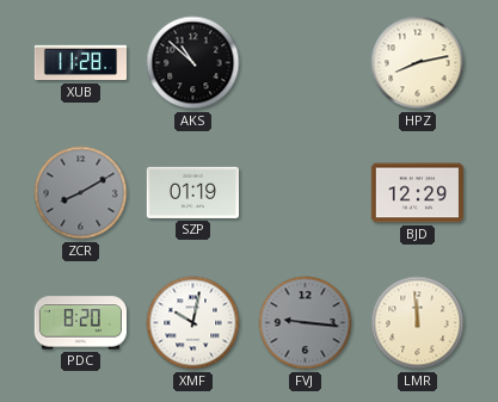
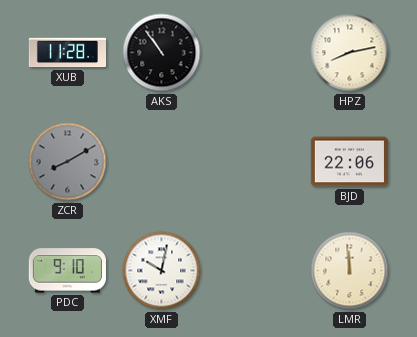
AKS: 10:52 -> 10:54
SZP: 01:19 -> none
BJD: 12:29 -> 22:06
PDC: 8:20 -> 9:10
FVJ: 9:16 -> none
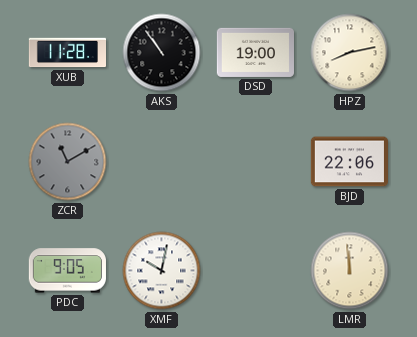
DSD: none -> 19:00
ZCR: 8:10 -> 11:10
PDC: 9:10 -> 9:05
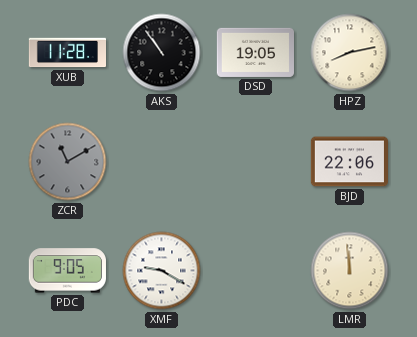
DSD: 19:00 -> 19:05
XMF: 10:02 -> 9:20
